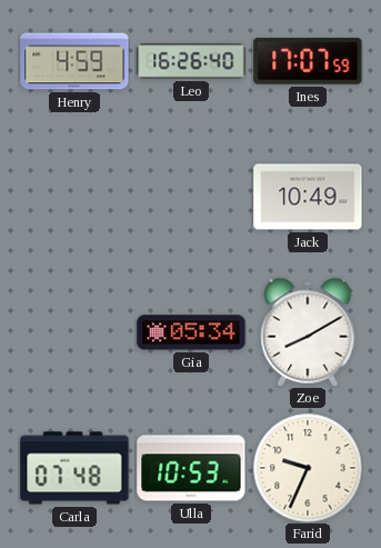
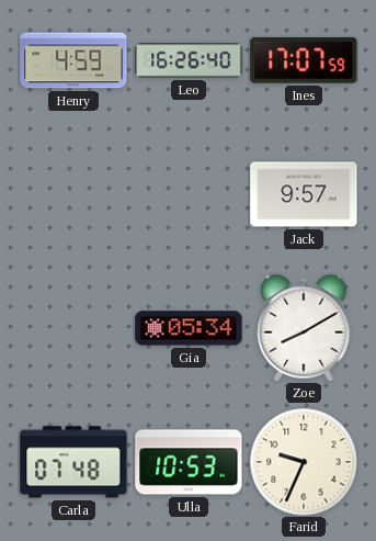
Jack: 10:49 -> 9:57
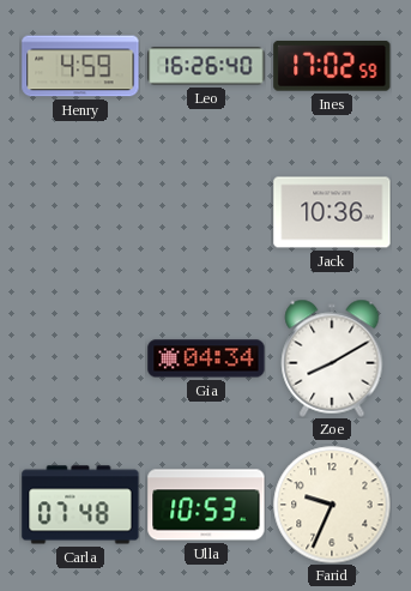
Ines: 17:07 -> 17:02
Jack: 9:57 -> 10:36
Gia: 05:34 -> 04:34
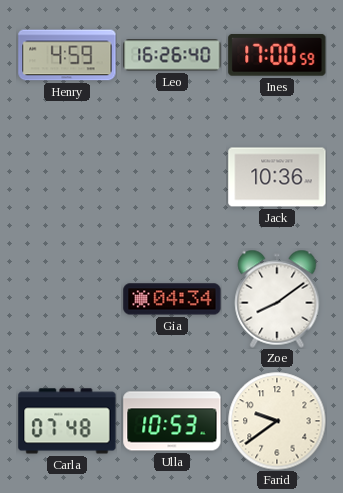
Ines: 17:02 -> 17:00
Zoe: 8:10 -> 8:09
Farid: 9:34 -> 9:39
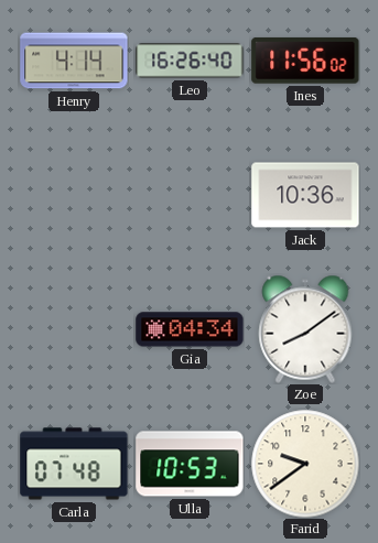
Henry: 4:59 -> 4:14
Ines: 17:00 -> 11:56
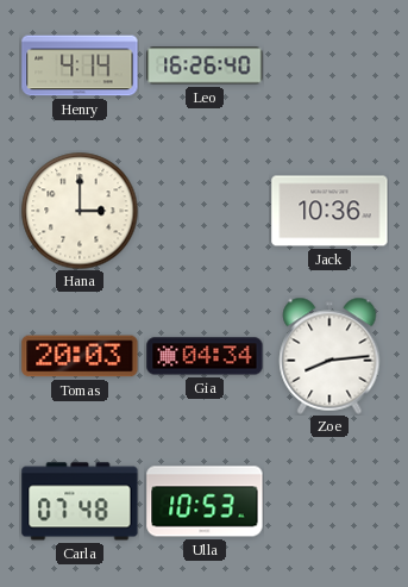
Ines: 11:56 -> none
Hana: none -> 3:00
Tomas: none -> 20:03
Zoe: 8:09 -> 8:14
Farid: 9:39 -> none
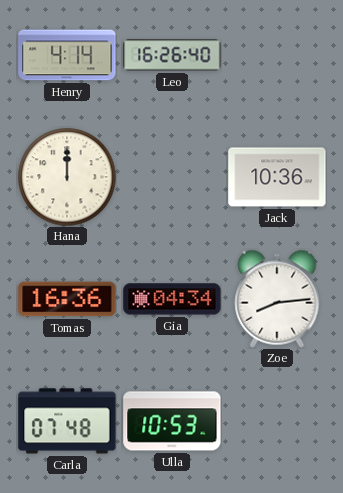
Hana: 3:00 -> 12:00
Tomas: 20:03 -> 16:36
